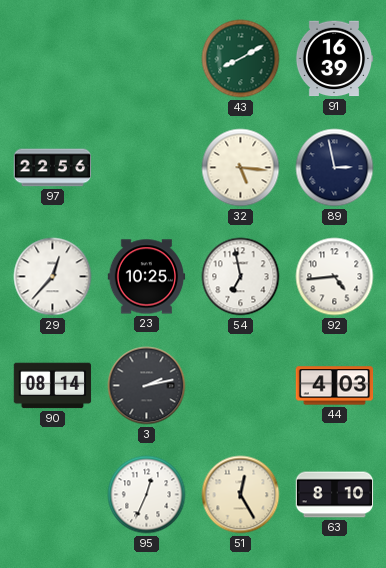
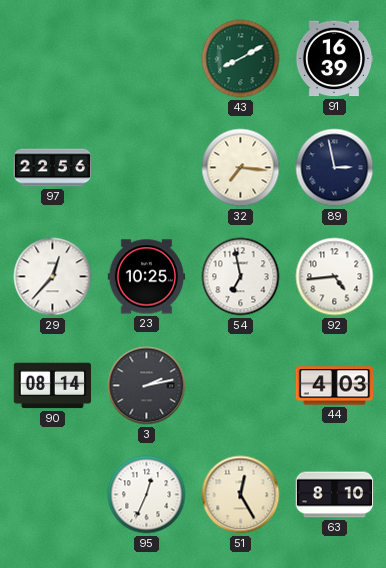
32: 5:16 -> 7:16
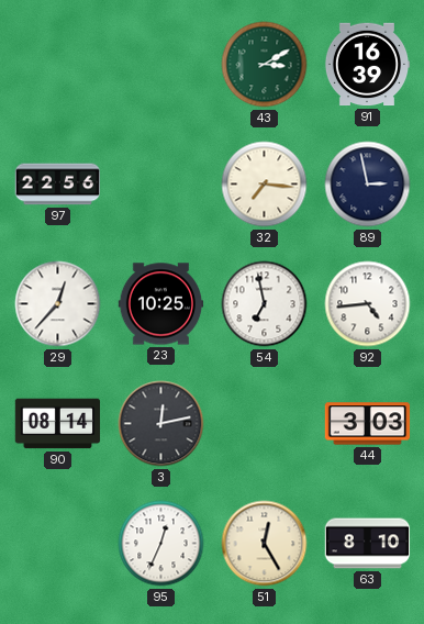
43: 8:10 -> 3:10
3: 2:13 -> 12:13
44: 4:03 -> 3:03
